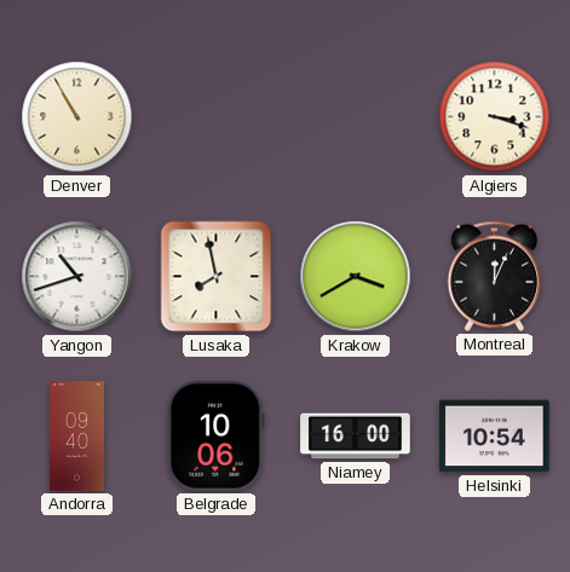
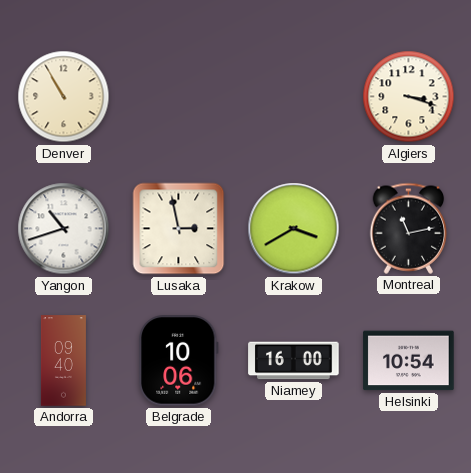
Lusaka: 7:58 -> 2:58
Montreal: 12:04 -> 11:13
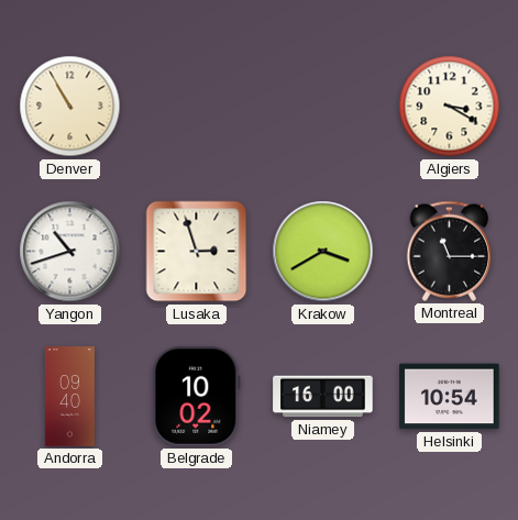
Algiers: 3:18 -> 3:20
Lusaka: 2:58 -> 2:57
Montreal: 11:13 -> 11:15
Belgrade: 10:06 -> 10:02
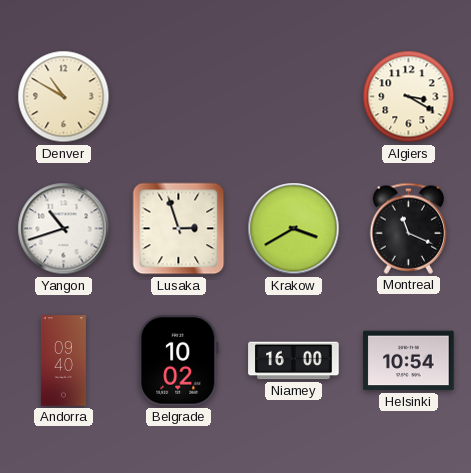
Denver: 10:55 -> 10:50
Montreal: 11:15 -> 11:19
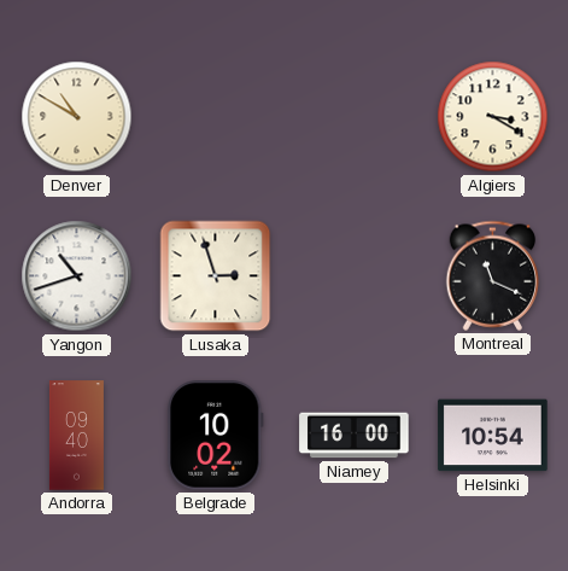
Krakow: 3:40 -> none
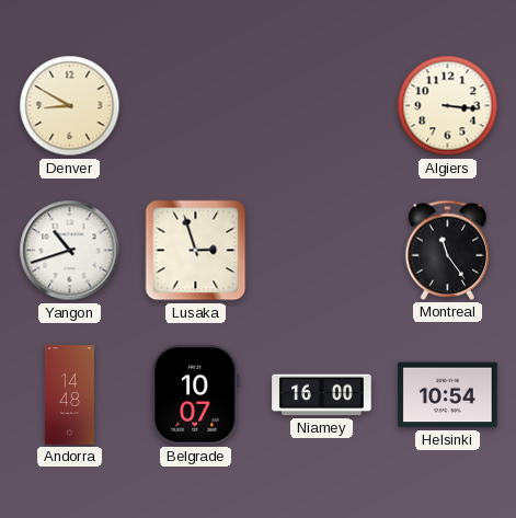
Denver: 10:50 -> 8:50
Algiers: 3:20 -> 3:16
Montreal: 11:19 -> 11:24
Andorra: 09:40 -> 14:48
Belgrade: 10:02 -> 10:07
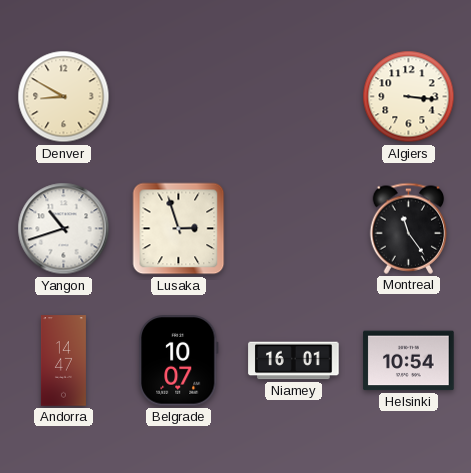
Andorra: 14:48 -> 14:47
Niamey: 16:00 -> 16:01
